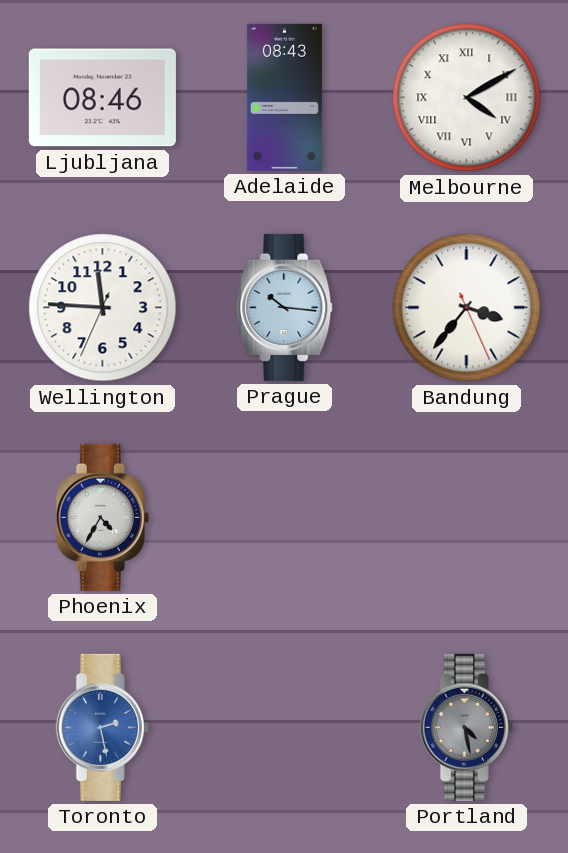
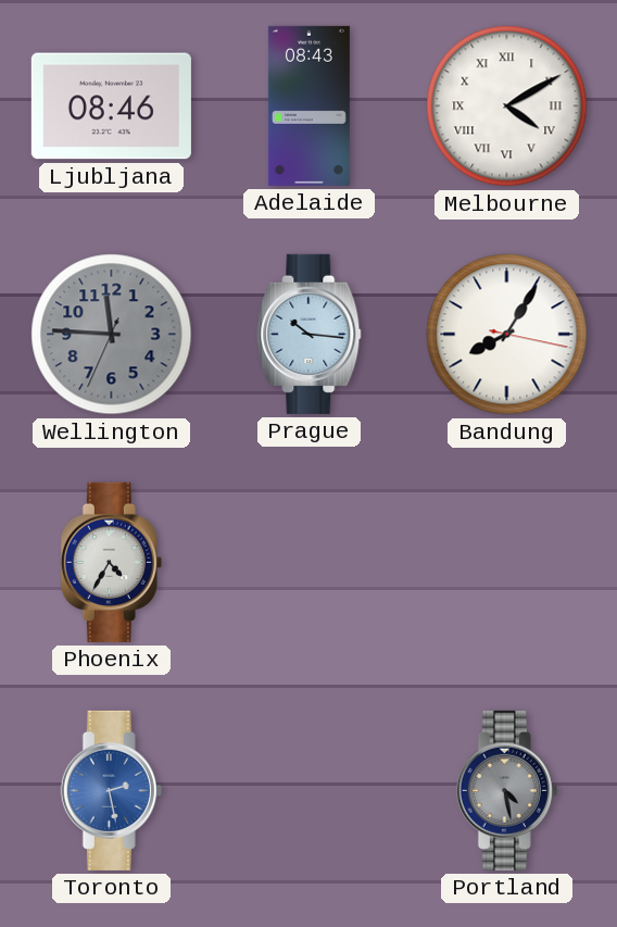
Wellington dial: white -> grey
Bandung: 3:36 -> 8:05
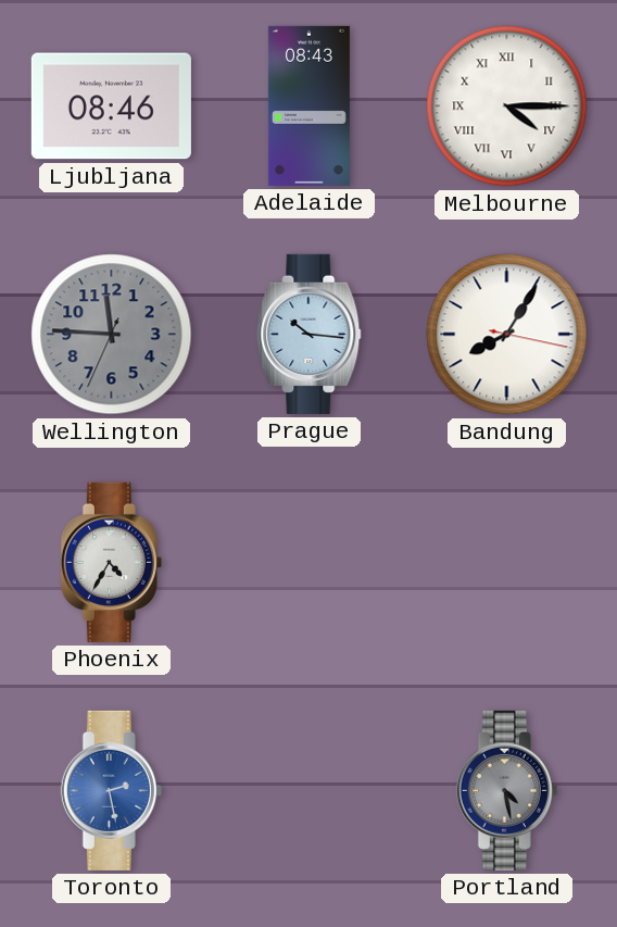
Melbourne: 4:10 -> 4:15
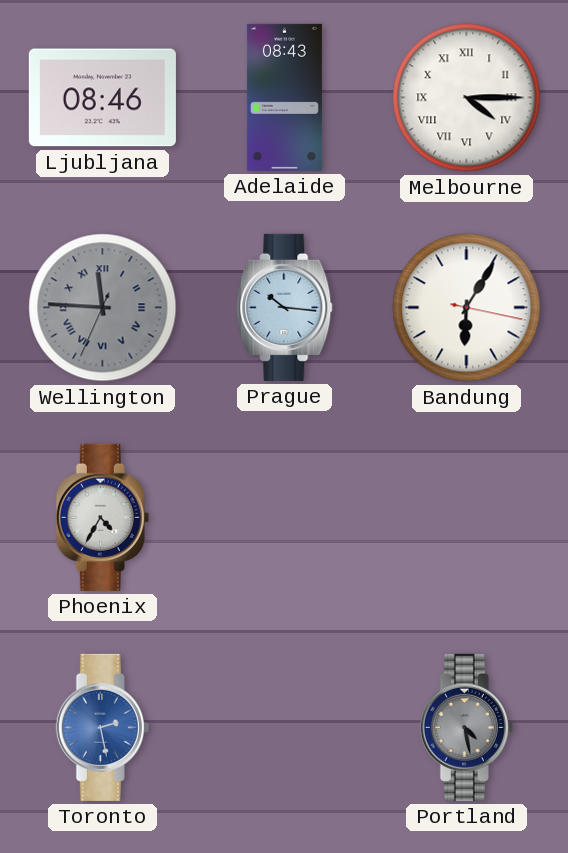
Wellington numerals: Arabic -> Roman
Bandung: 8:05 -> 6:05
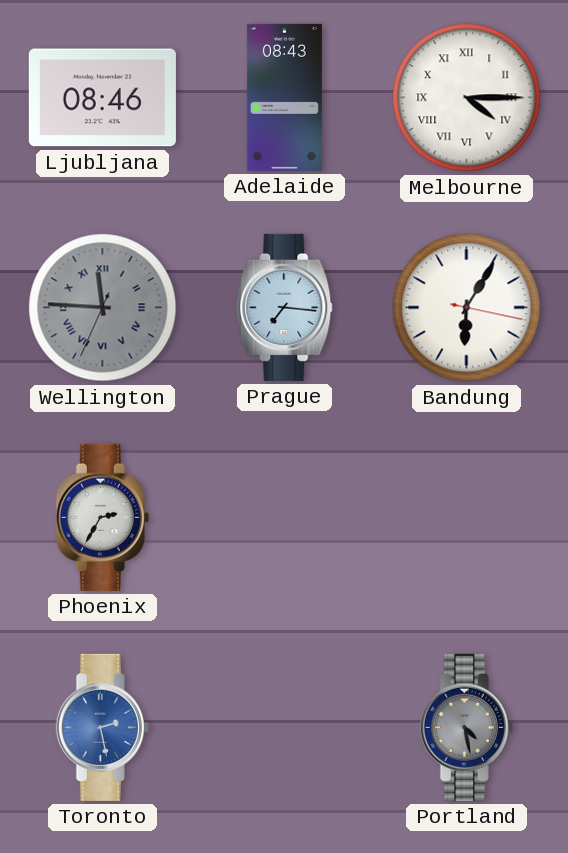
Prague: 10:16 -> 7:16
Phoenix: 4:35 -> 2:35
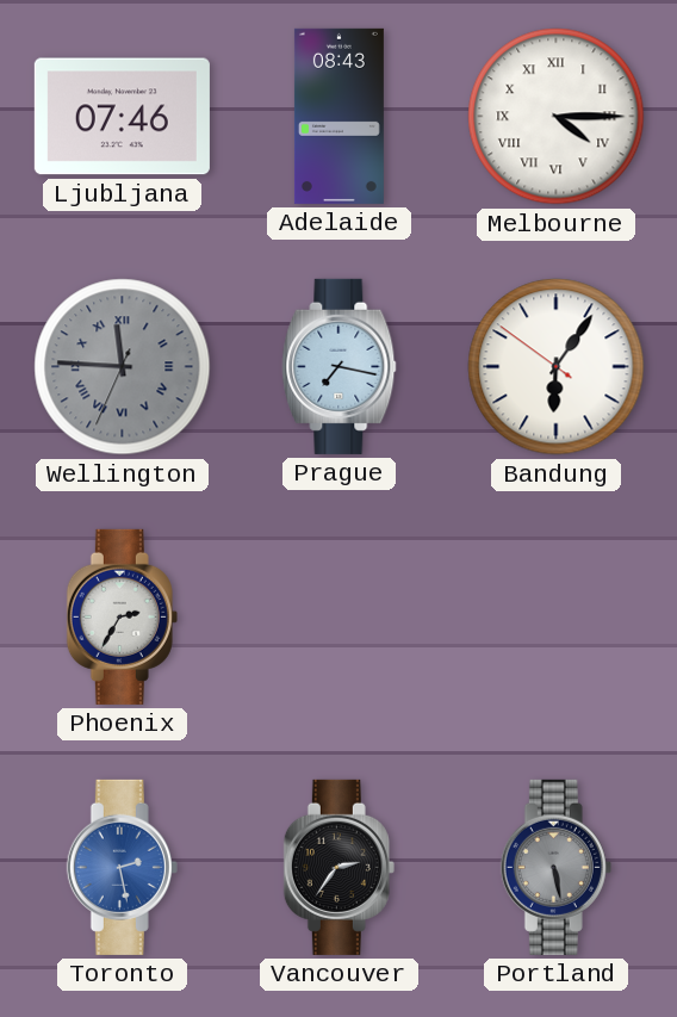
Ljubljana: 08:46 -> 07:46
Prague: 7:16 -> 7:17
Bandung: 6:05:17 -> 6:05:51
Vancouver: none -> 2:36
Portland: 4:28 -> 5:28
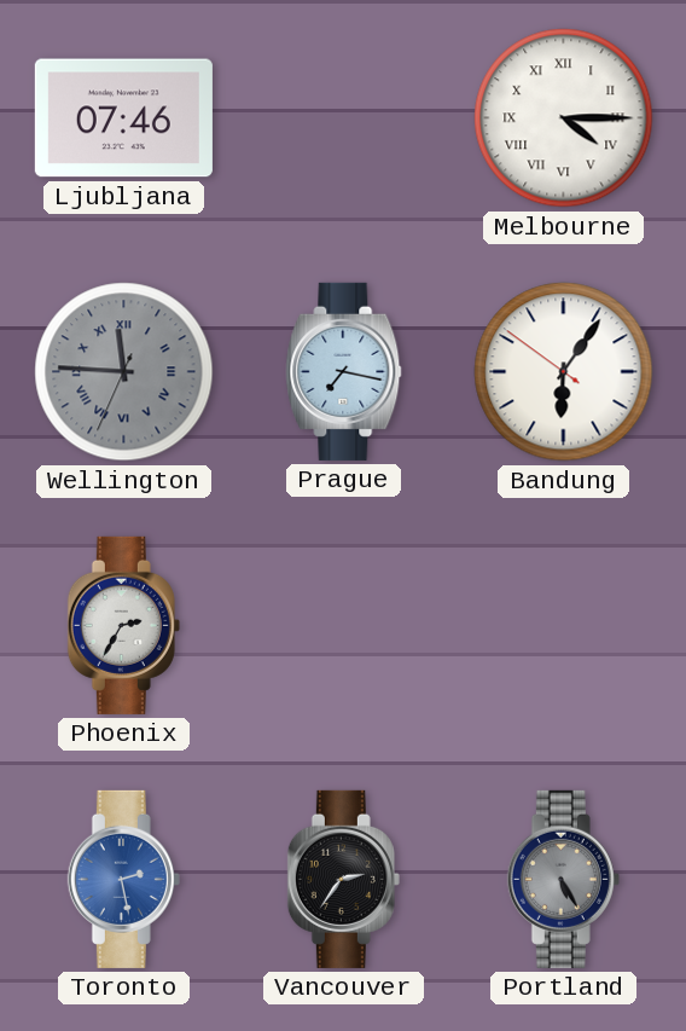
Adelaide: 08:43 -> none
Portland: 5:28 -> 5:25
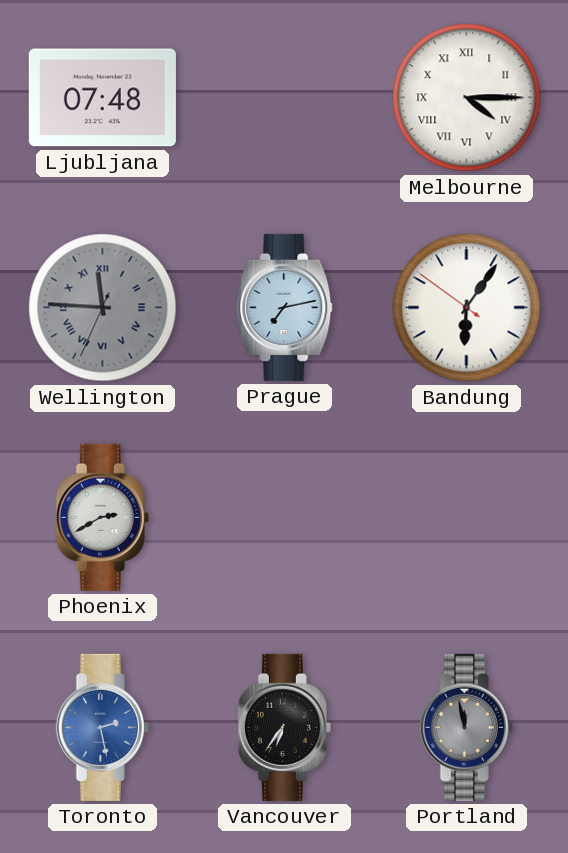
Ljubljana: 07:46 -> 07:48
Prague: 7:17 -> 7:13
Phoenix: 2:35 -> 2:40
Vancouver: 2:36 -> 6:36
Portland: 5:25 -> 11:58
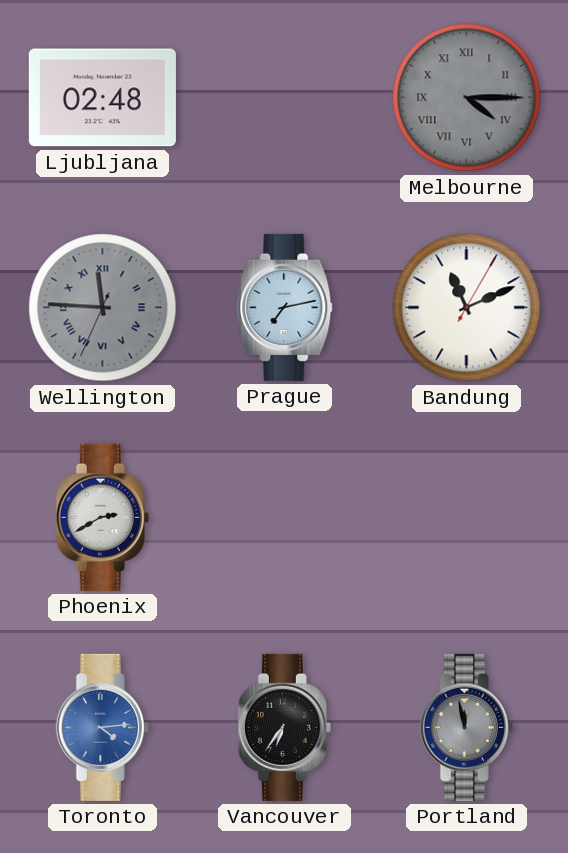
Ljubljana: 07:48 -> 02:48
Melbourne dial: white -> grey
Bandung: 6:05 -> 11:11
Toronto: 2:28 -> 4:14
